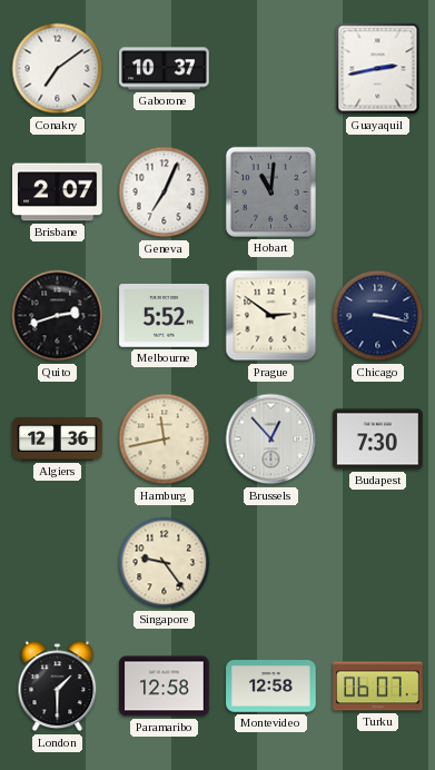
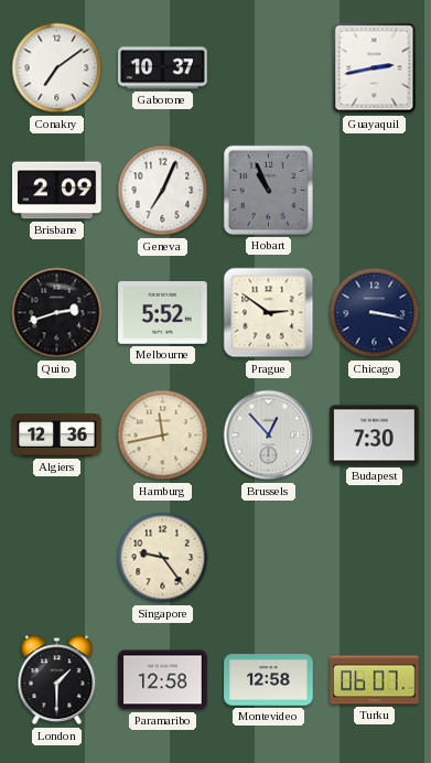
Brisbane: 2:07 -> 2:09
Hobart: 11:01 -> 10:56
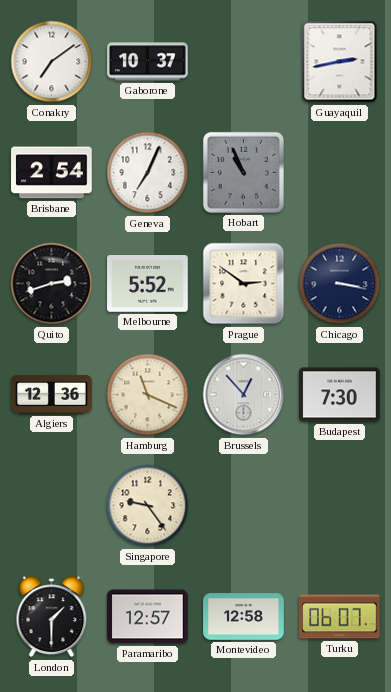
Brisbane: 2:09 -> 2:54
Hamburg: 11:43 -> 11:19
Paramaribo: 12:58 -> 12:57
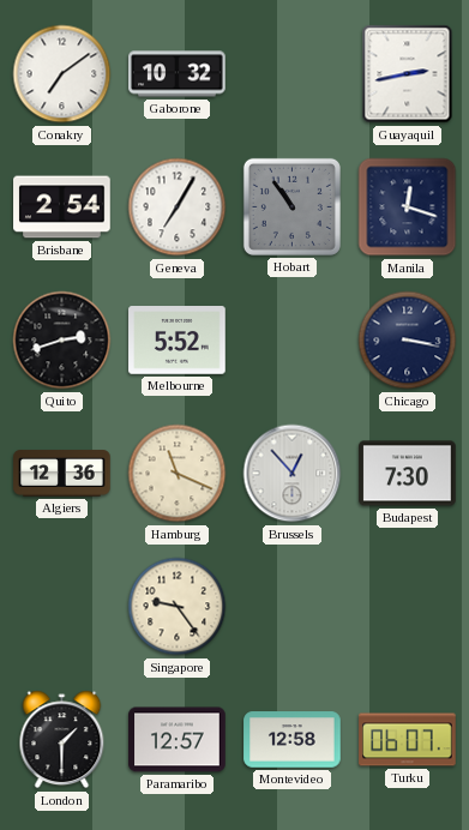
Gaborone: 10:37 -> 10:32
Geneva: 7:04 -> 7:05
Hobart: 10:56 -> 10:54
Manila: none -> 12:18
Prague: 2:51 -> none
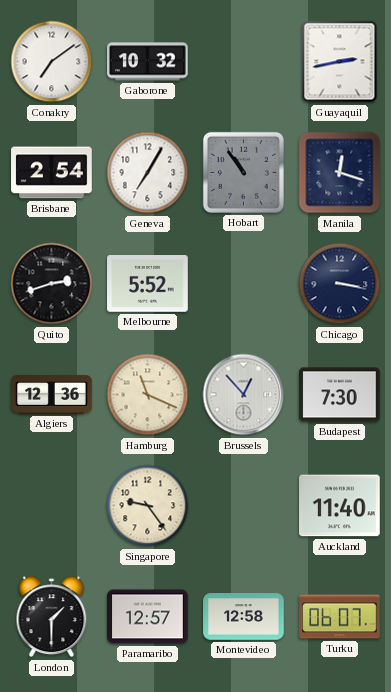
Auckland: none -> 11:40
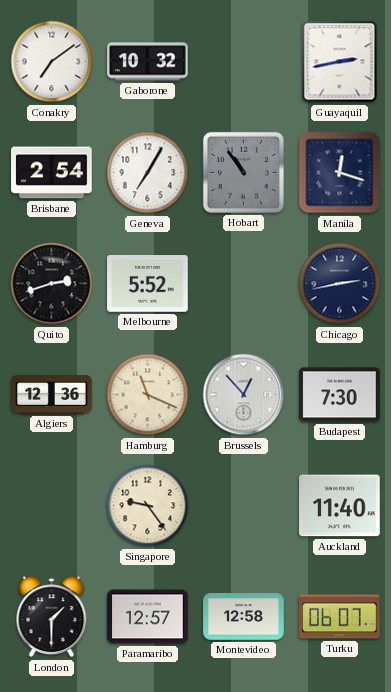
Chicago: 3:17 -> 2:43
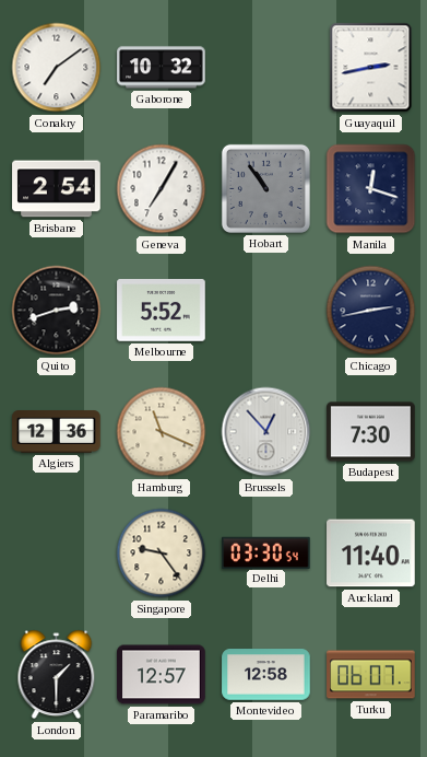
Delhi: none -> 03:30
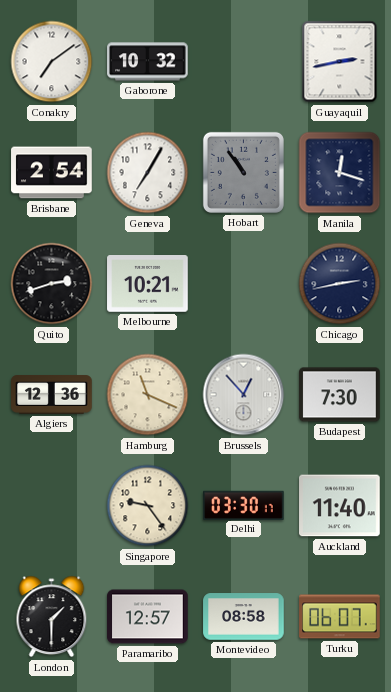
Melbourne: 5:52 -> 10:21
Delhi: 03:30:54 -> 03:30:17
Montevideo: 12:58 -> 08:58
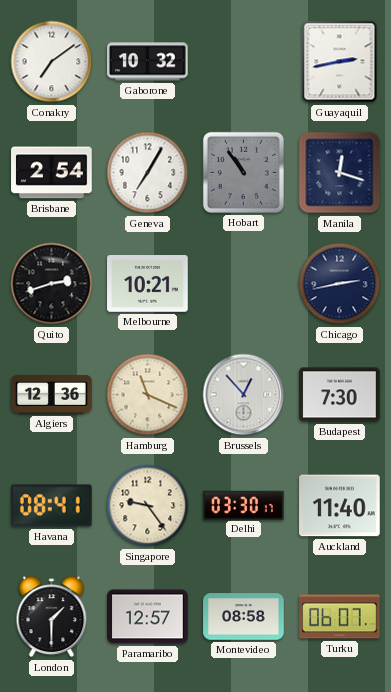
Havana: none -> 08:41
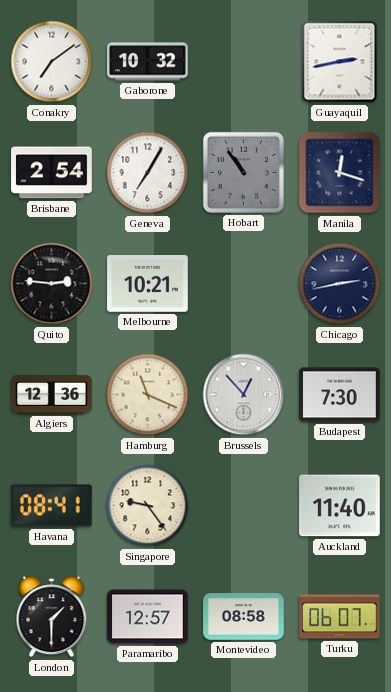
Quito: 2:42 -> 2:46
Delhi: 03:30 -> none
